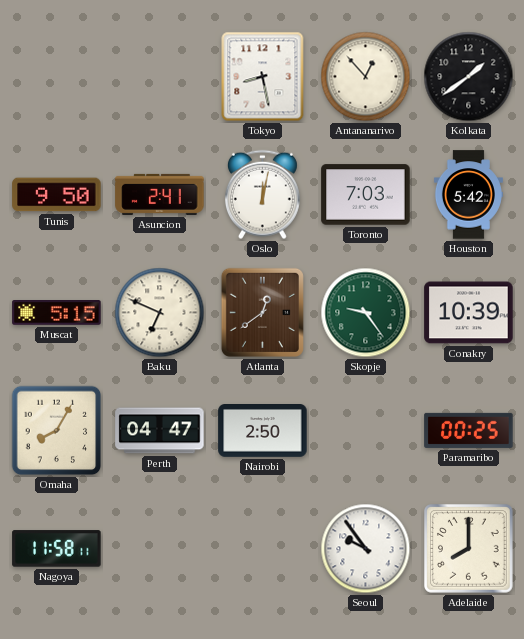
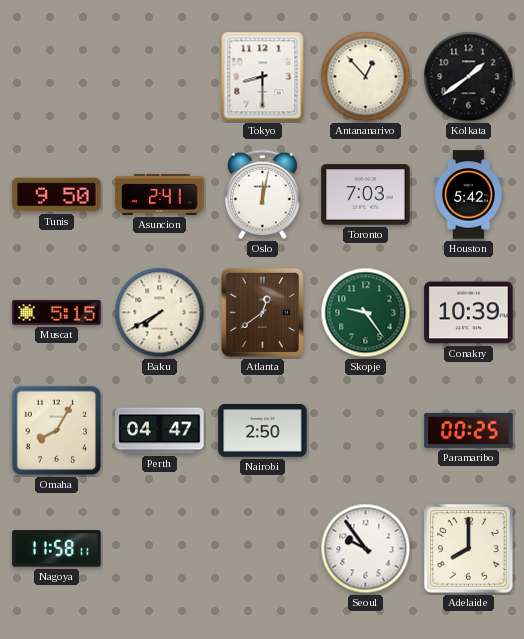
Tokyo: 8:28 -> 8:30
Baku: 6:49 -> 7:40
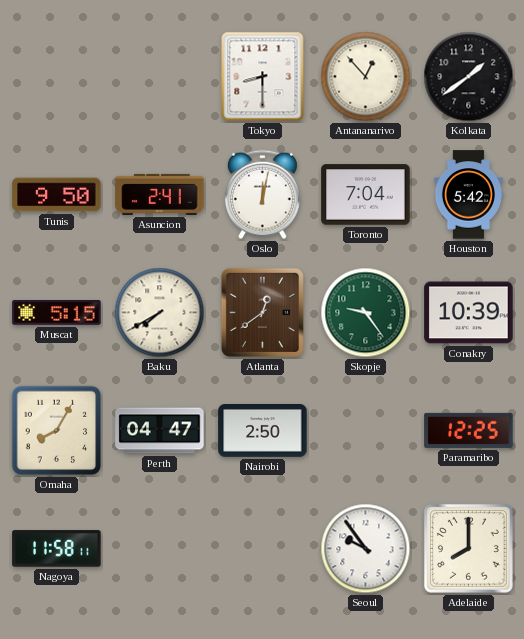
Toronto: 7:03 -> 7:04
Paramaribo: 00:25 -> 12:25
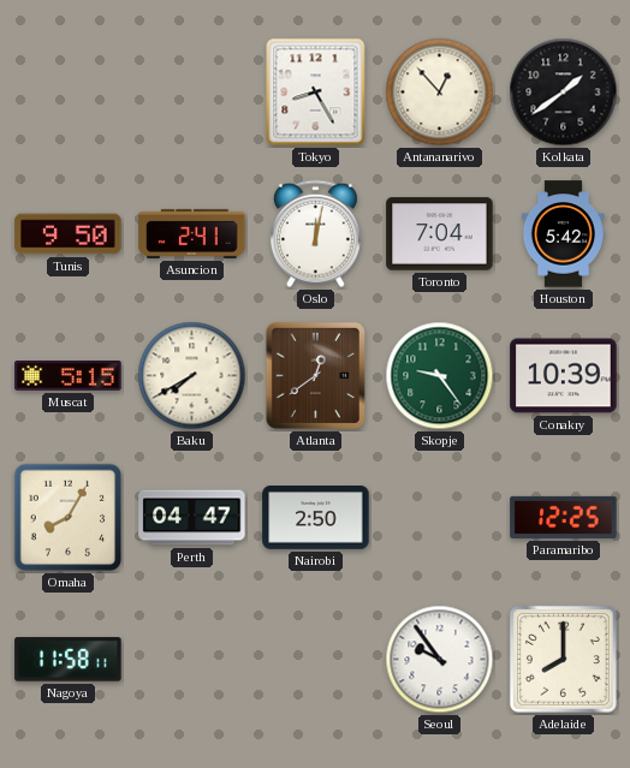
Tokyo: 8:30 -> 8:25
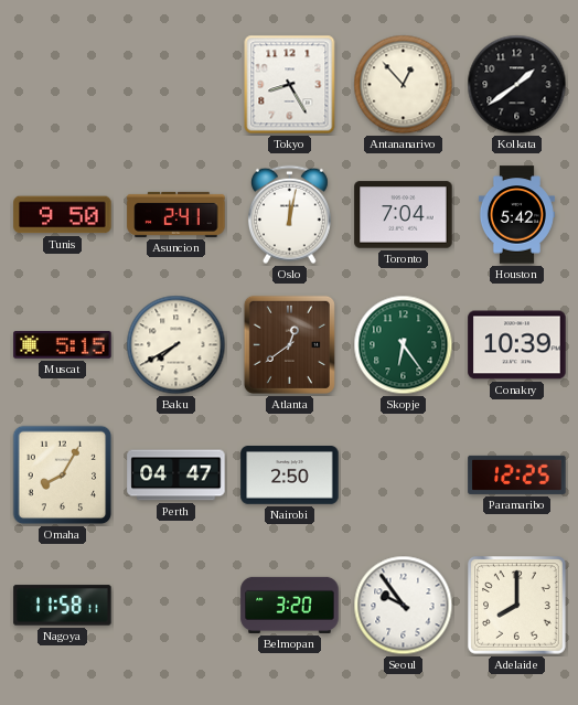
Skopje: 9:24 -> 6:24
Belmopan: none -> 3:20
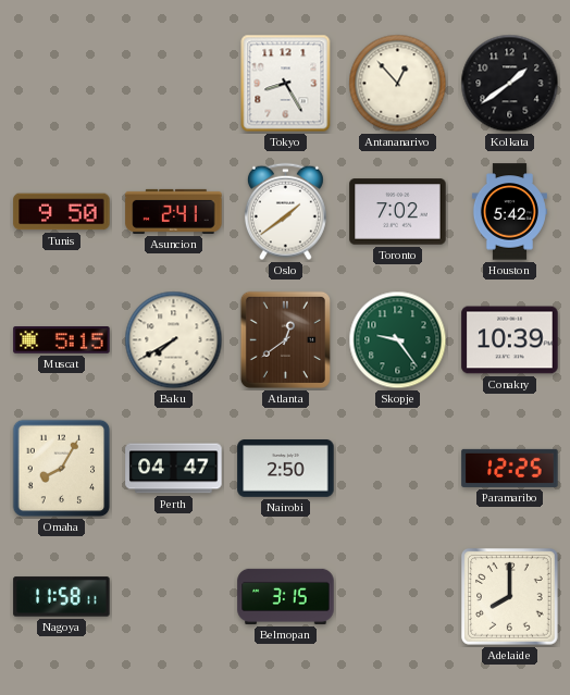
Oslo: 12:02 -> 1:39
Toronto: 7:04 -> 7:02
Skopje: 6:24 -> 9:24
Belmopan: 3:20 -> 3:15
Seoul: 9:54 -> none
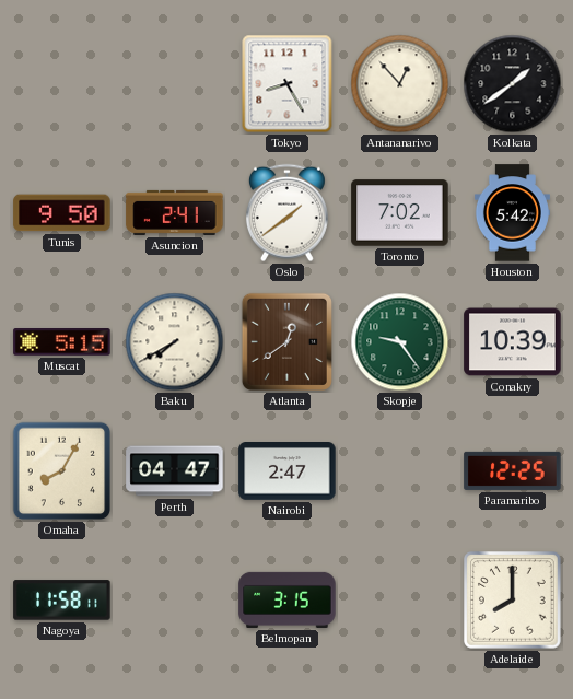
Nairobi: 2:50 -> 2:47
